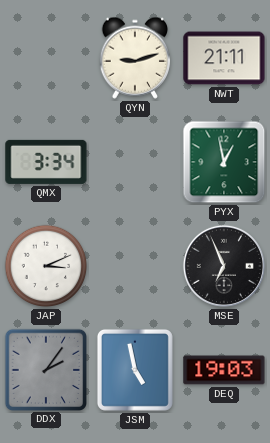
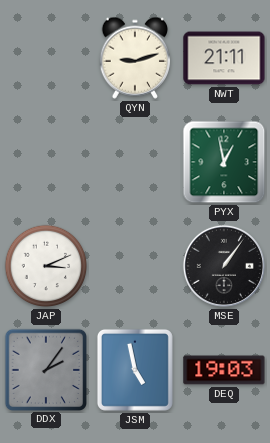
QMX: 3:34 -> none
MSE: 6:56 -> 1:06
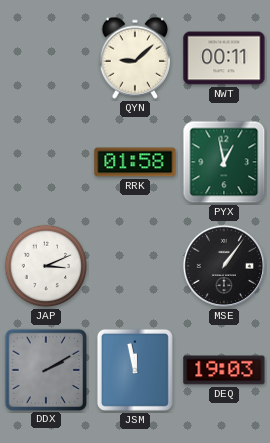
QYN: 9:12 -> 9:08
NWT: 21:11 -> 00:11
RRK: none -> 01:58
DDX: 2:06 -> 2:10
JSM: 4:58 -> 11:58
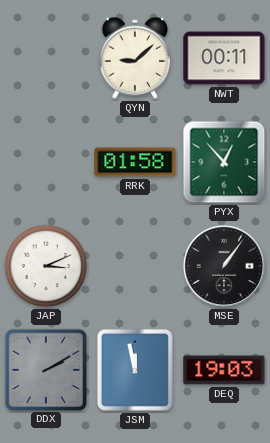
PYX: 12:58 -> 12:53
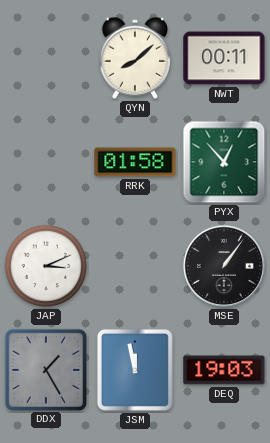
QYN: 9:08 -> 8:08
DDX: 2:10 -> 1:25
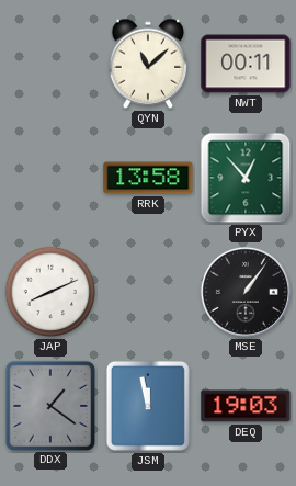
QYN: 8:08 -> 11:08
RRK: 01:58 -> 13:58
JAP: 3:11 -> 8:11
DDX: 1:25 -> 1:21
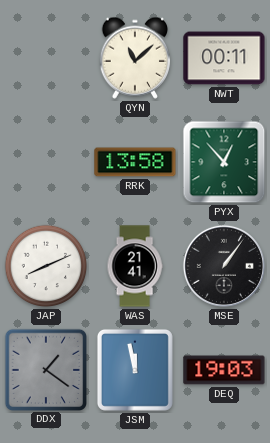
WAS: none -> 21:41
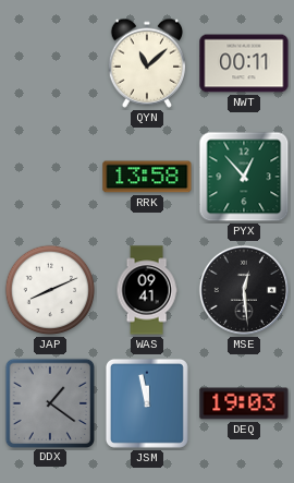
WAS: 21:41 -> 09:41
MSE: 1:06 -> 12:29
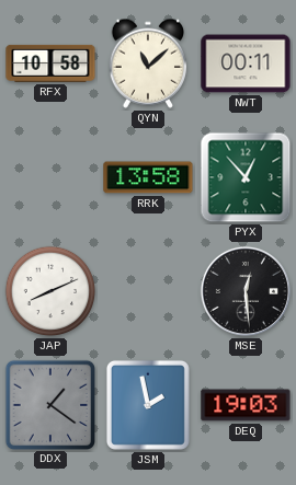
RFX: none -> 10:58
WAS: 09:41 -> none
JSM: 11:58 -> 1:58
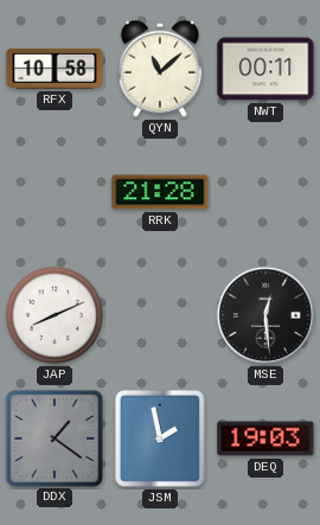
RRK: 13:58 -> 21:28
PYX: 12:53 -> none
